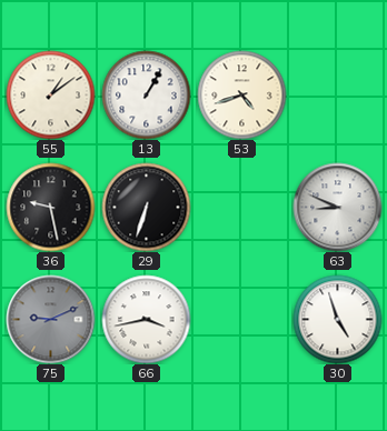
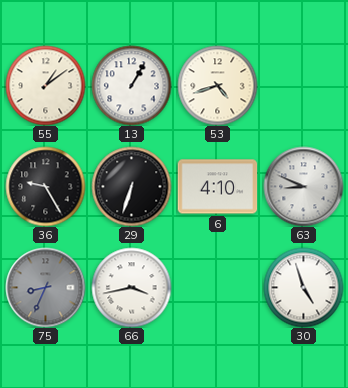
36: 9:28 -> 9:25
6: none -> 4:10
75: 9:11 -> 8:34
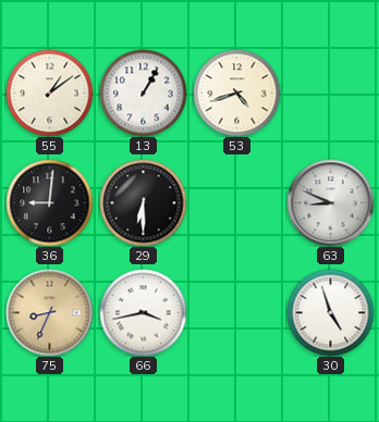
36: 9:25 -> 9:01
29: 6:33 -> 6:30
6: 4:10 -> none
75 dial: grey -> champagne
